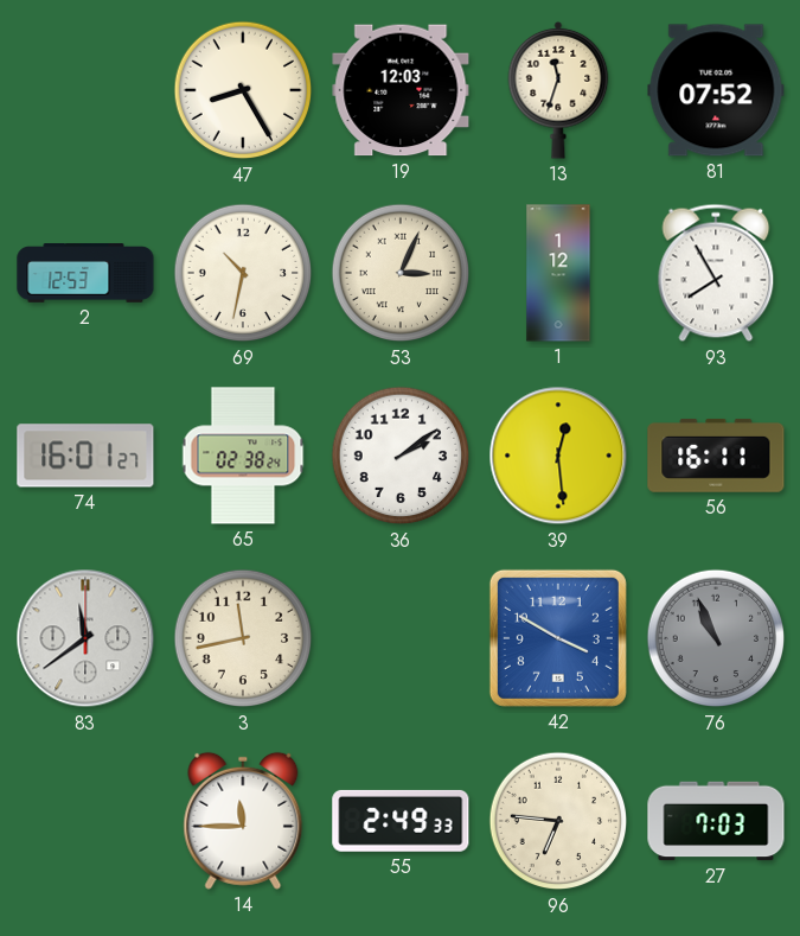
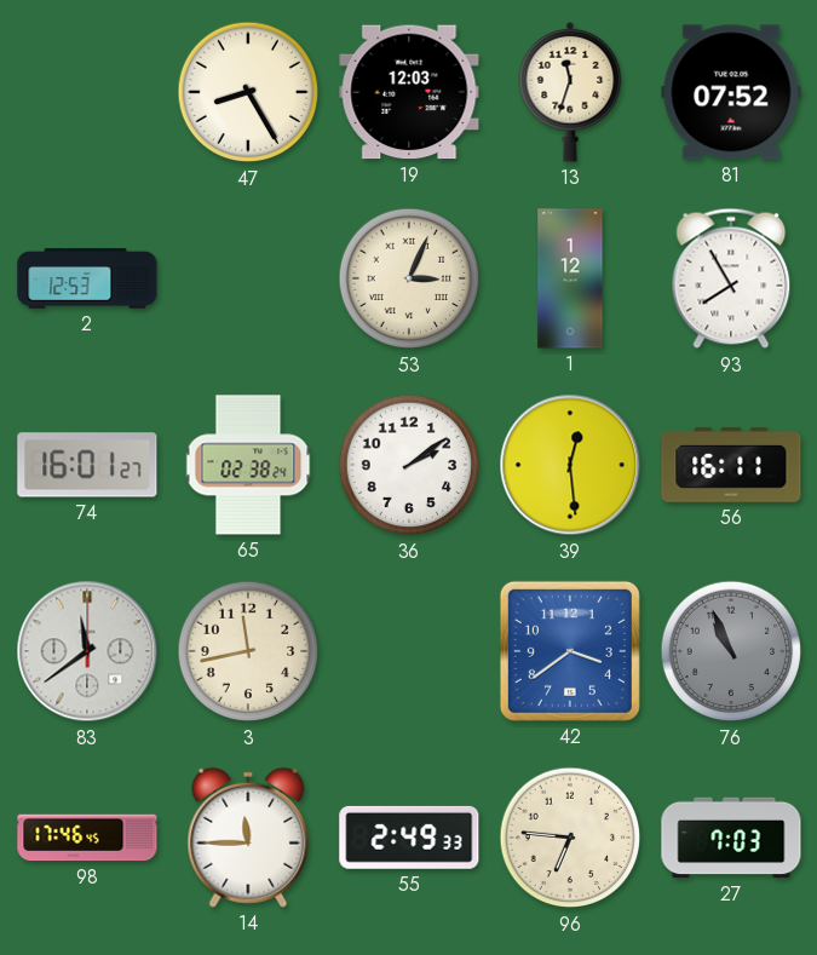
69: 10:32 -> none
42: 3:50 -> 3:39
98: none -> 17:46
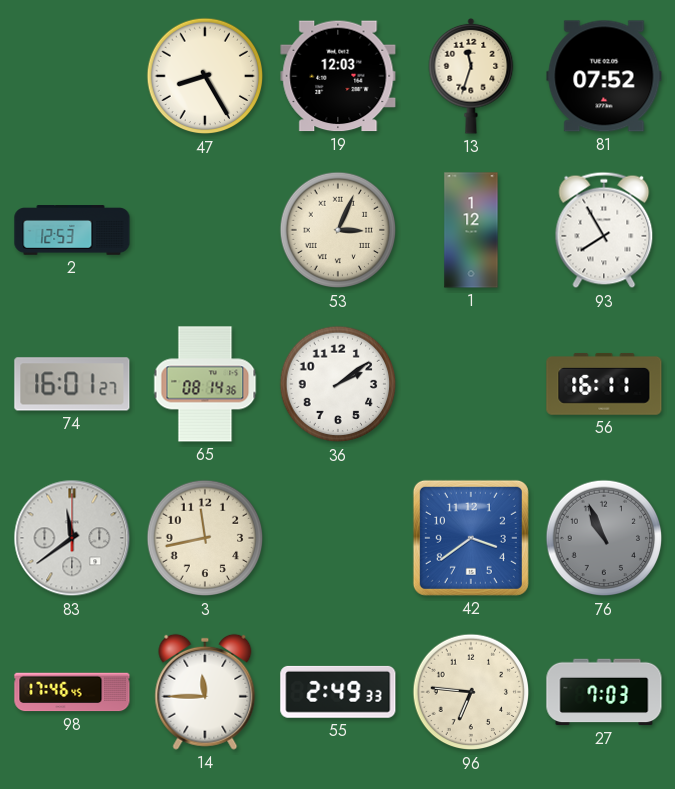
65: 02:38 -> 08:14
39: 12:29 -> none
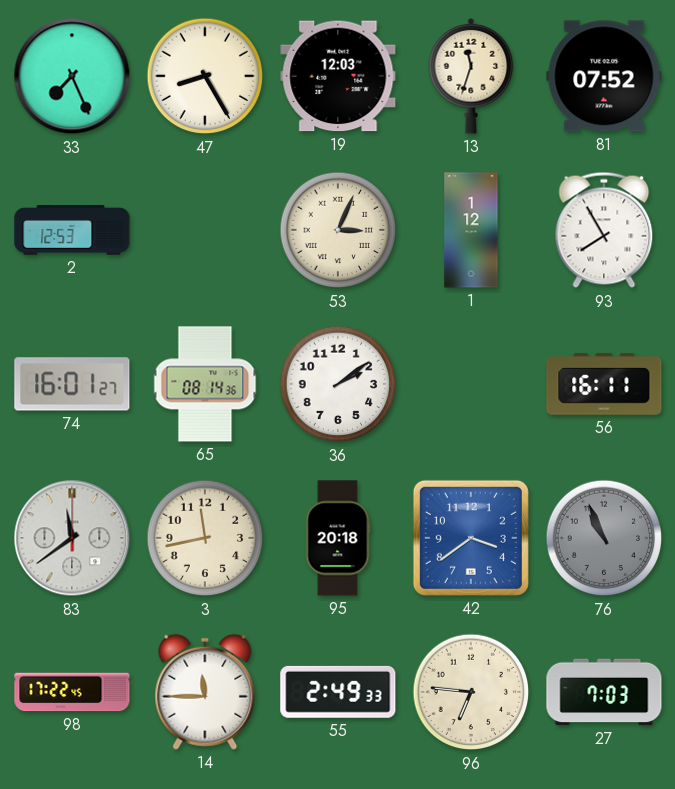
33: none -> 7:26
95: none -> 20:18
98: 17:46 -> 17:22
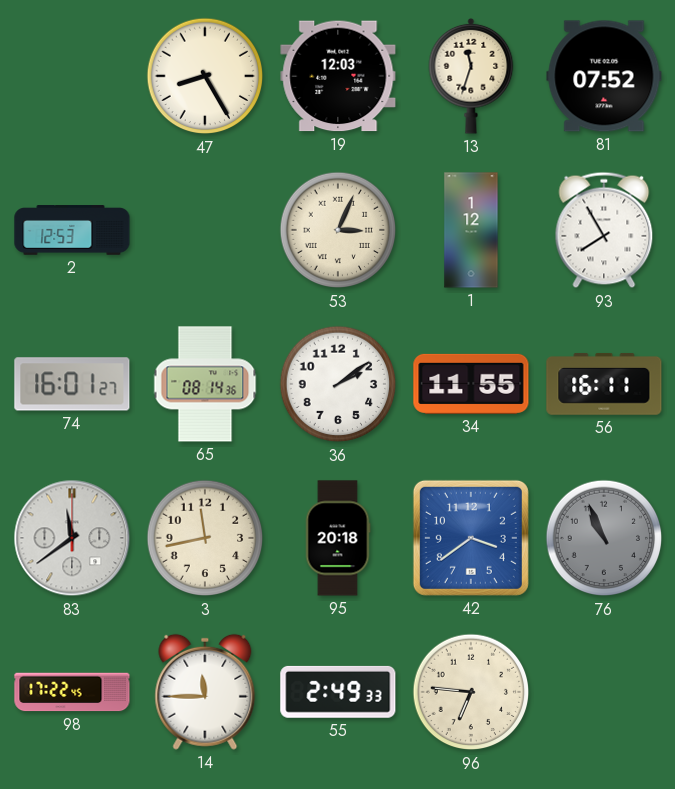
33: 7:26 -> none
34: none -> 11:55
27: 7:03 -> none
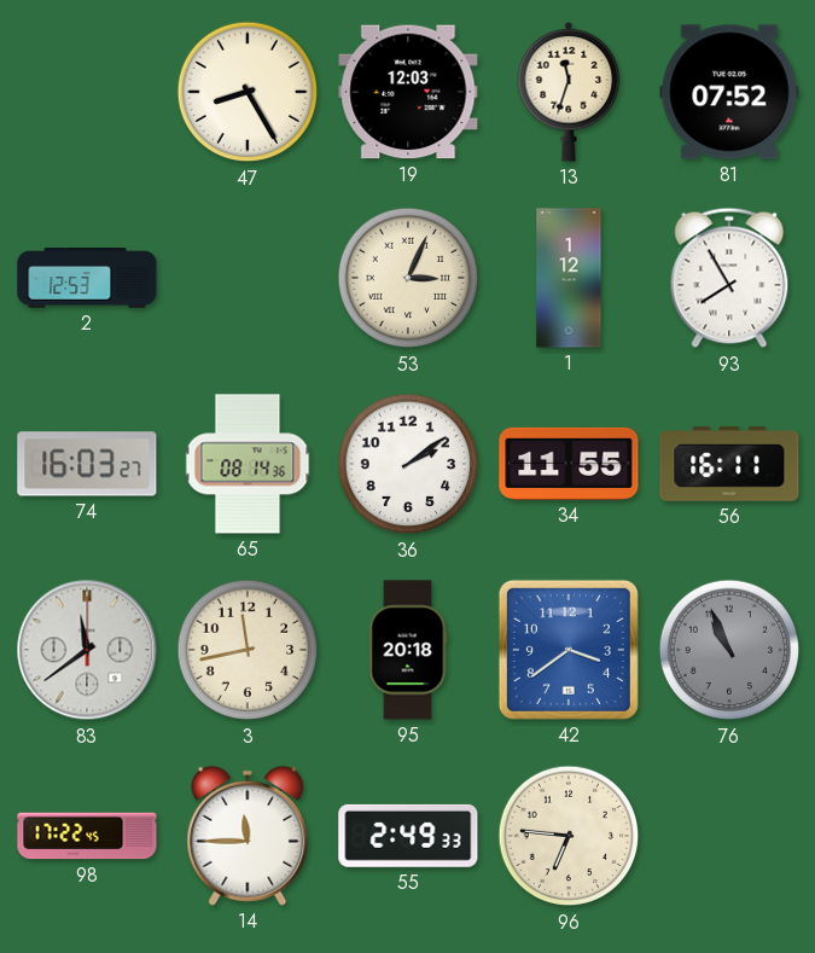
74: 16:01 -> 16:03
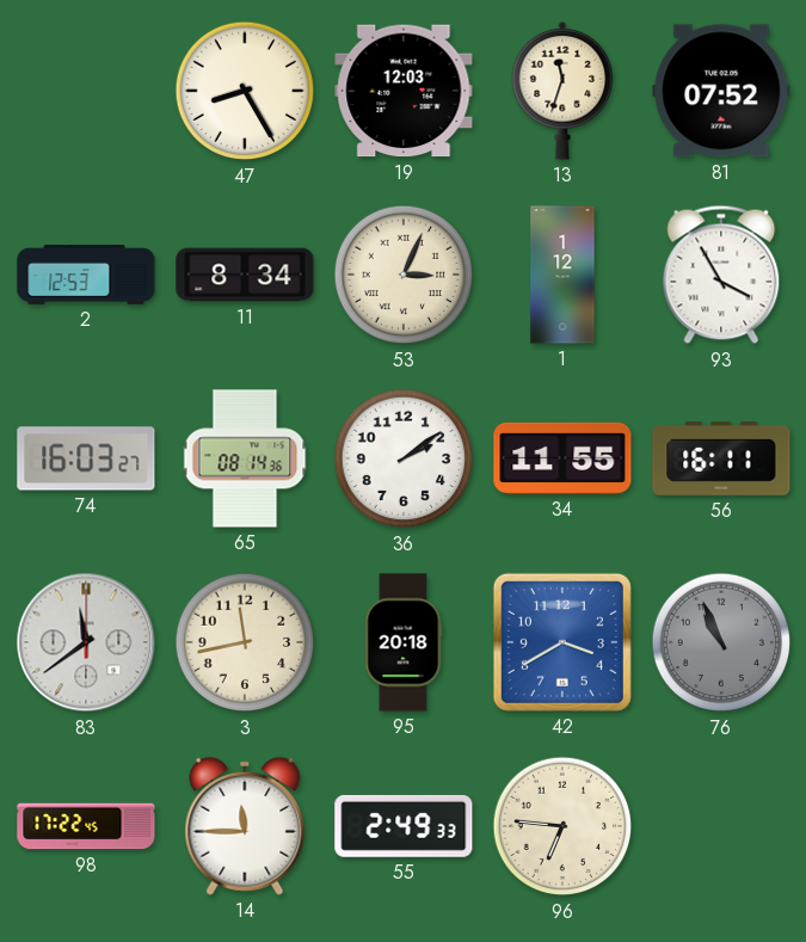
11: none -> 8:34
93: 7:55 -> 3:55
42: 3:39 -> 3:40
